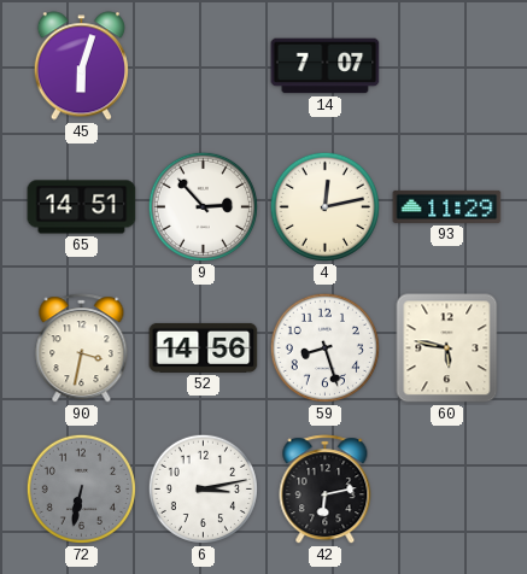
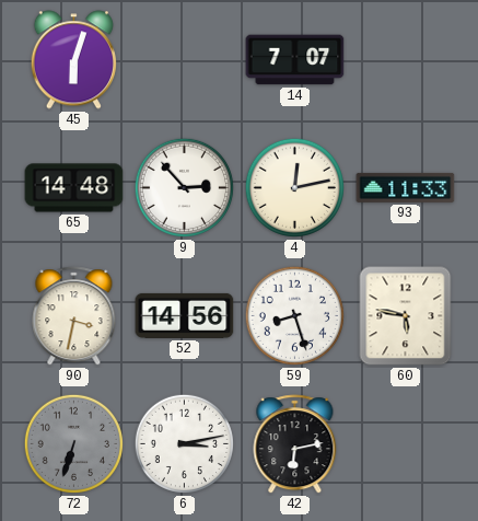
65: 14:51 -> 14:48
93: 11:29 -> 11:33
72: 6:32 -> 6:33
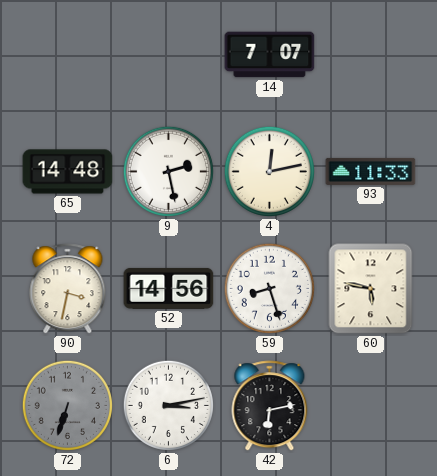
45: 6:03 -> none
9: 2:53 -> 2:28
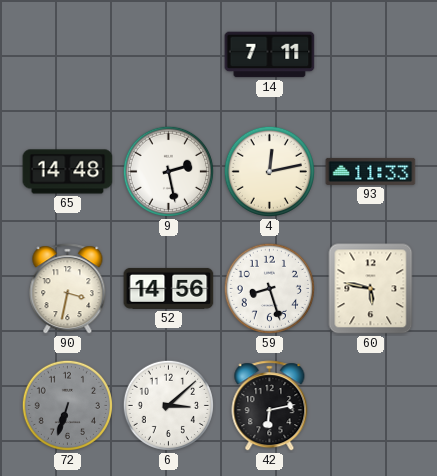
14: 7:07 -> 7:11
6: 3:13 -> 3:08
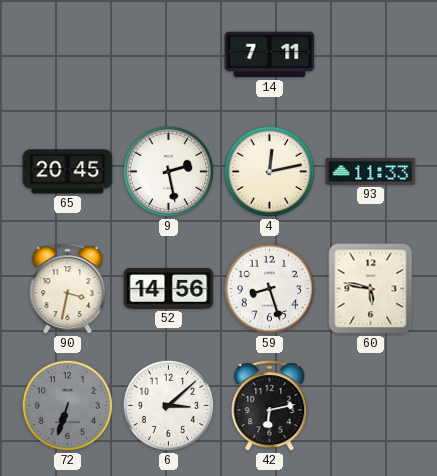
65: 14:48 -> 20:45
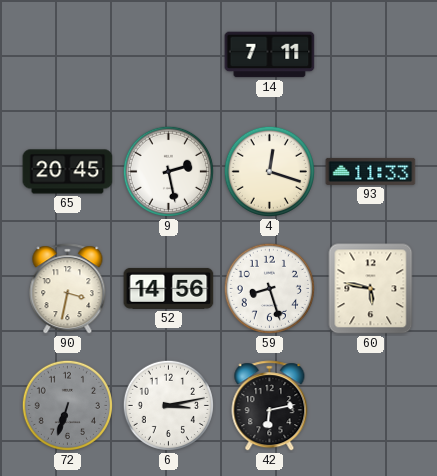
4: 12:13 -> 12:18
6: 3:08 -> 3:13
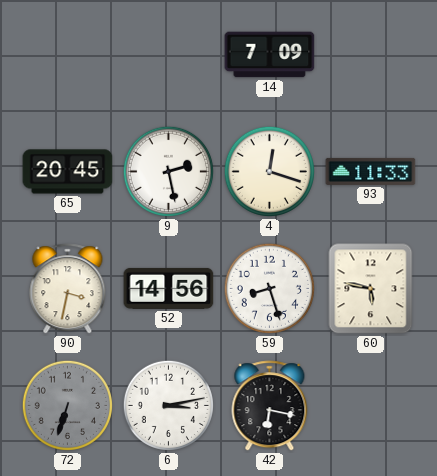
14: 7:11 -> 7:09
42: 6:13 -> 6:17
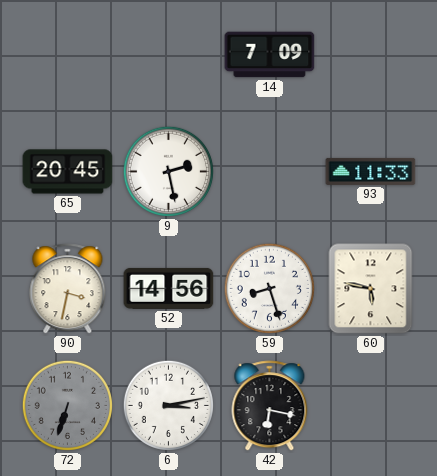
4: 12:18 -> none
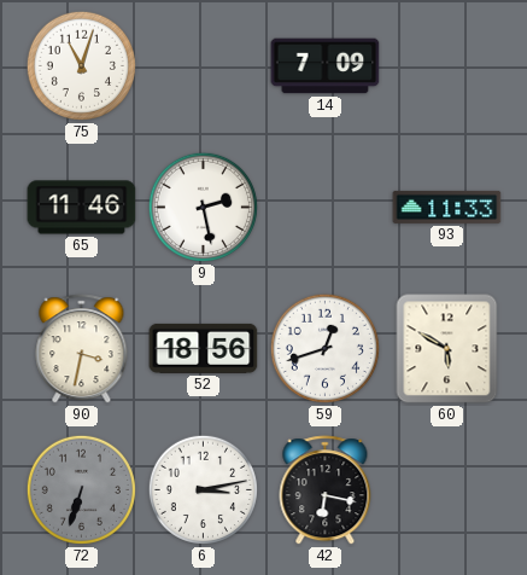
75: none -> 11:03
65: 20:45 -> 11:46
52: 14:56 -> 18:56
59: 8:27 -> 12:42
60: 5:47 -> 5:50
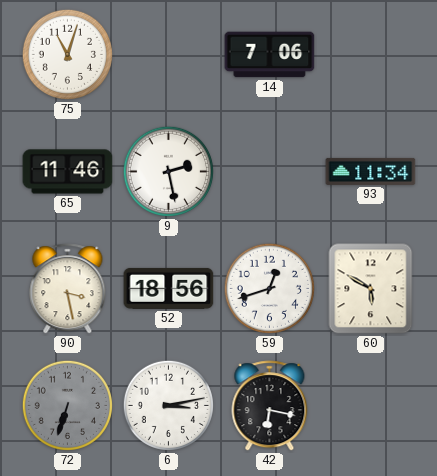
14: 7:09 -> 7:06
93: 11:33 -> 11:34
90: 3:32 -> 3:28
